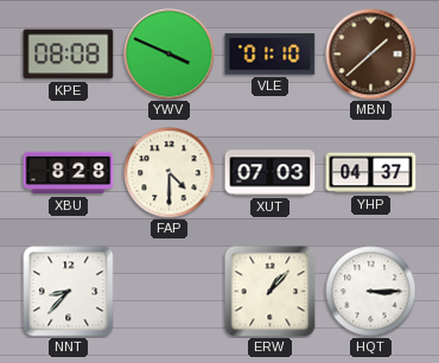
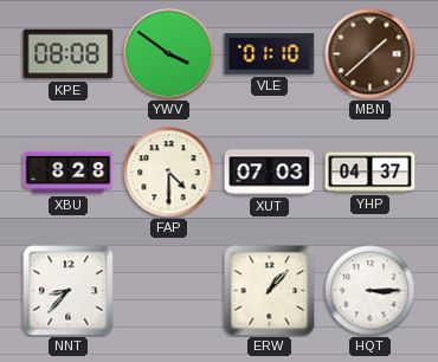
YWV: 3:49 -> 3:51
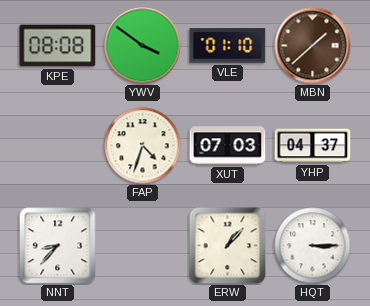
XBU: 8:28 -> none
FAP: 4:30 -> 4:33
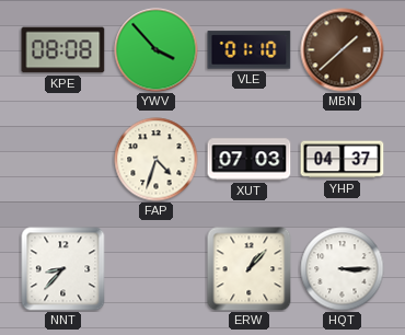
YWV: 3:51 -> 3:53
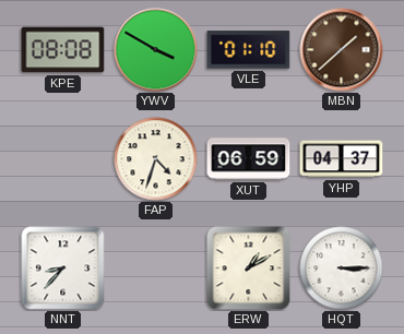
YWV: 3:53 -> 3:50
XUT: 07:03 -> 06:59
ERW: 1:07 -> 1:10
